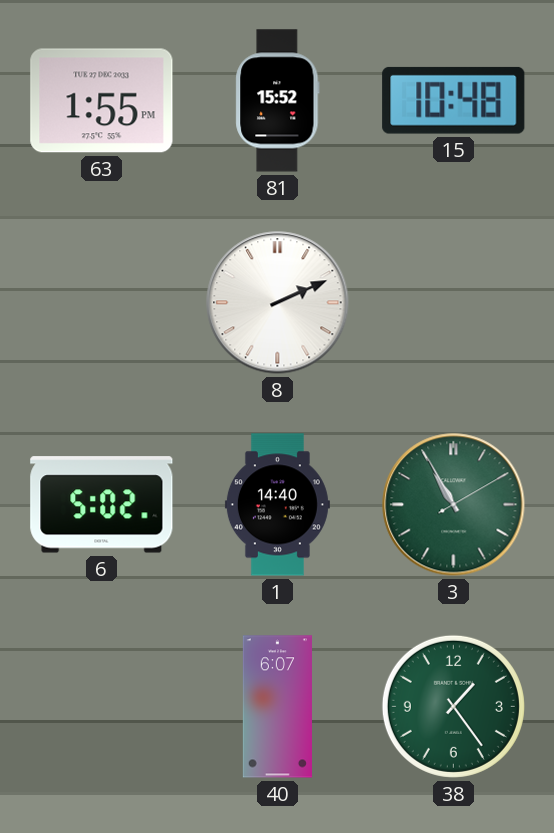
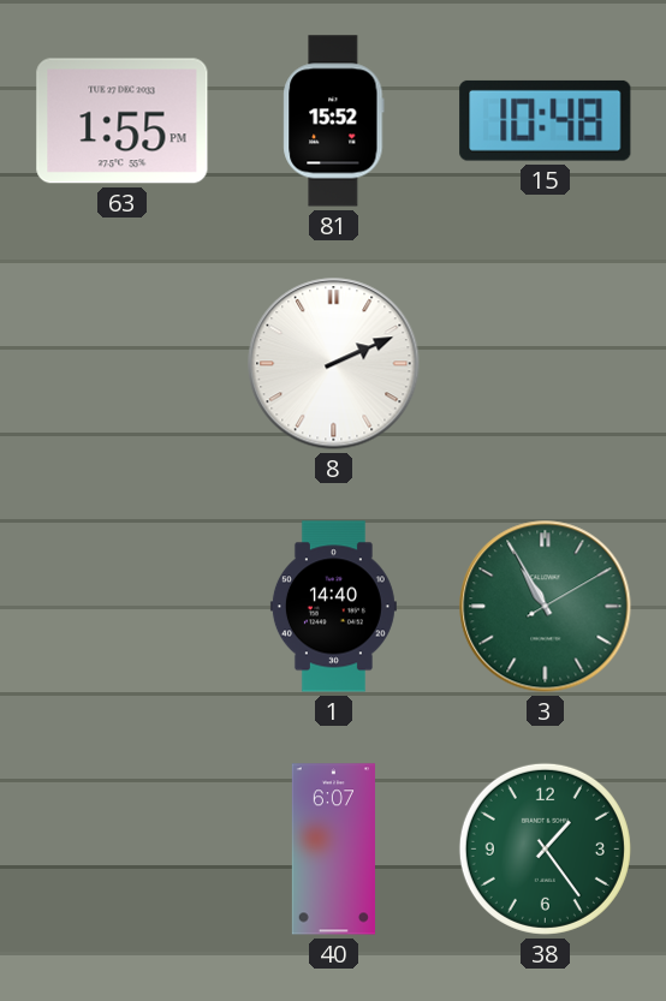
6: 5:02 -> none
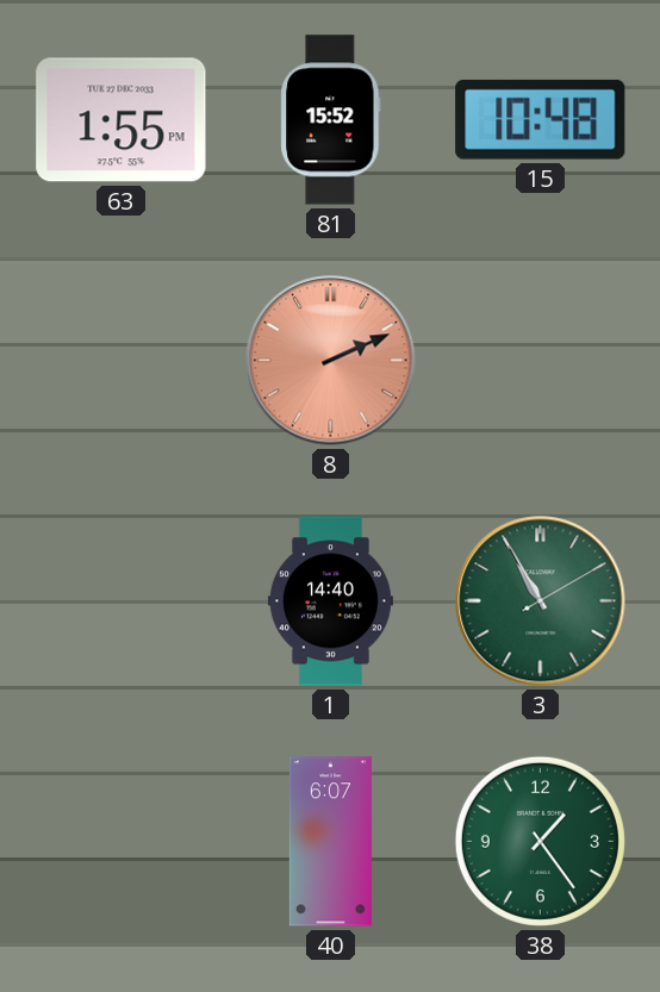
8 dial: white -> salmon
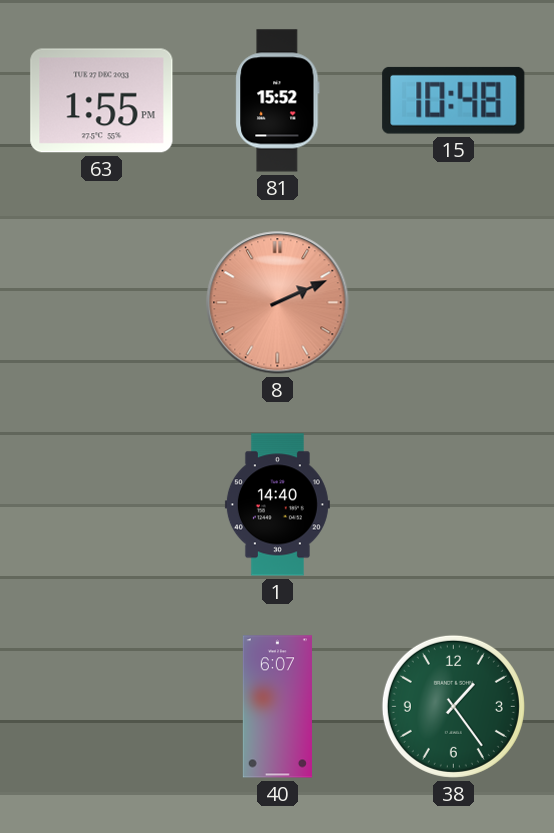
3: 10:55 -> none
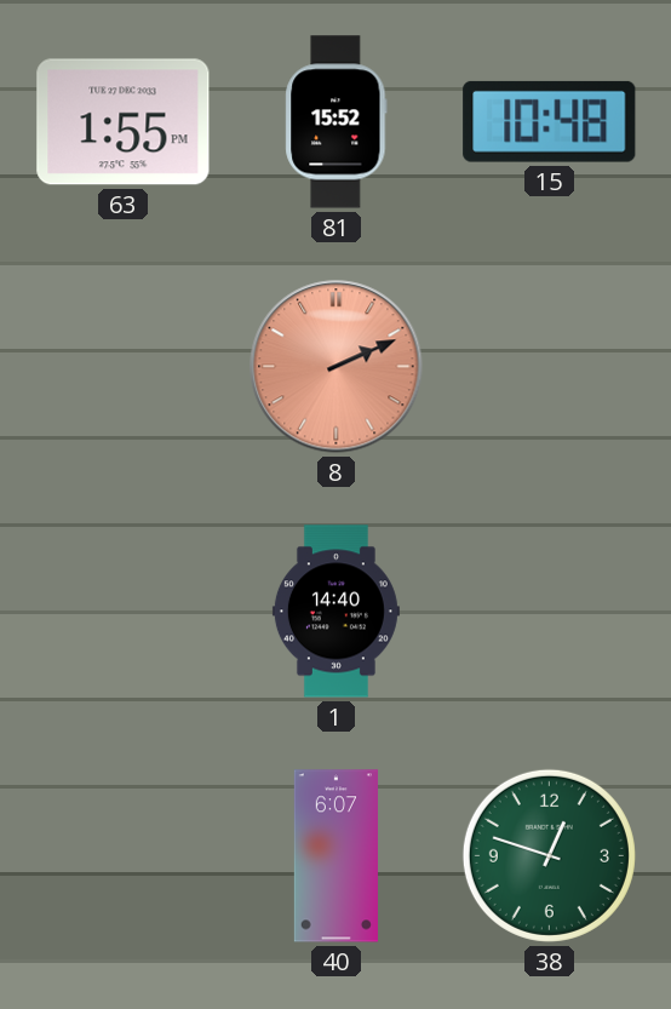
38: 1:24 -> 12:48
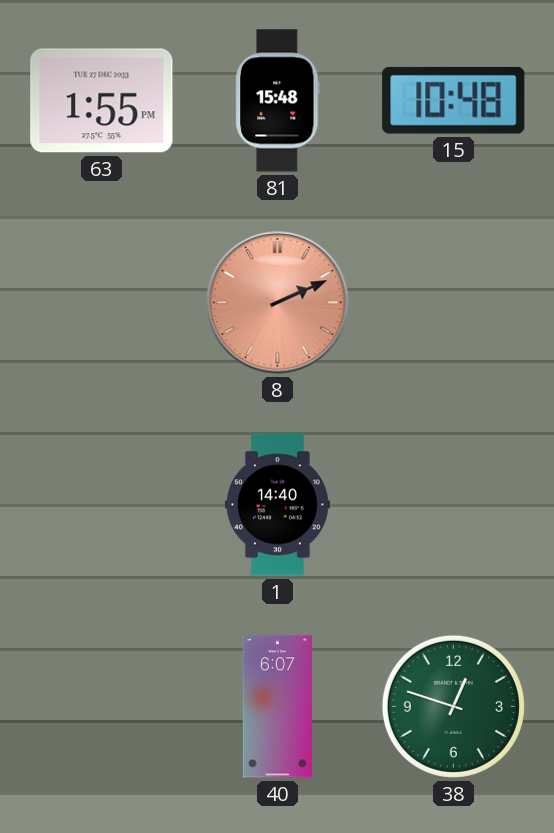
81: 15:52 -> 15:48
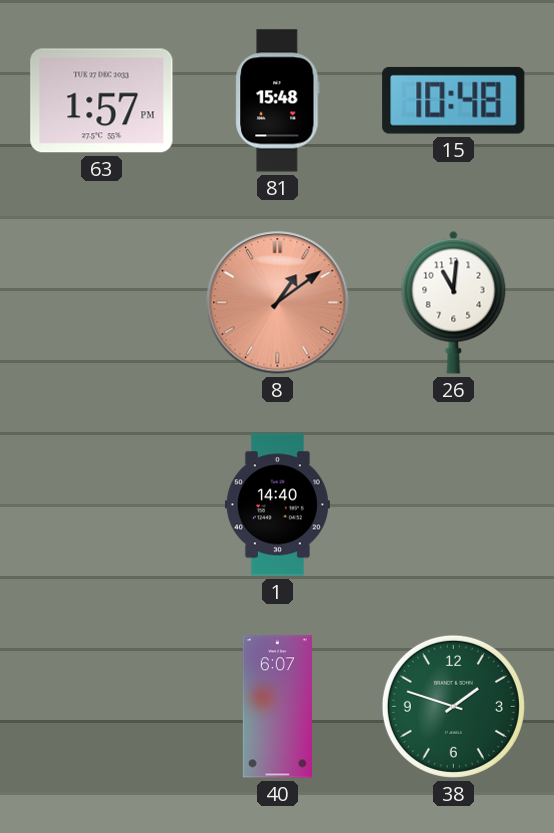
63: 1:55 -> 1:57
8: 2:11 -> 1:09
26: none -> 11:01
38: 12:48 -> 1:48
